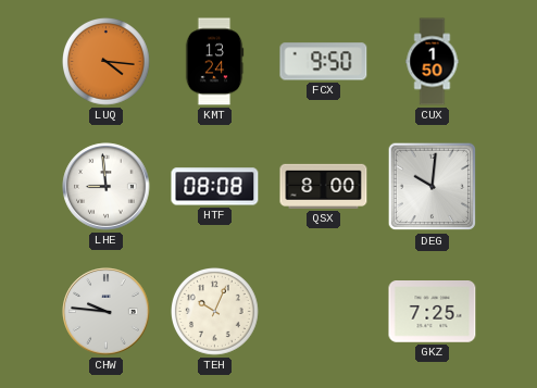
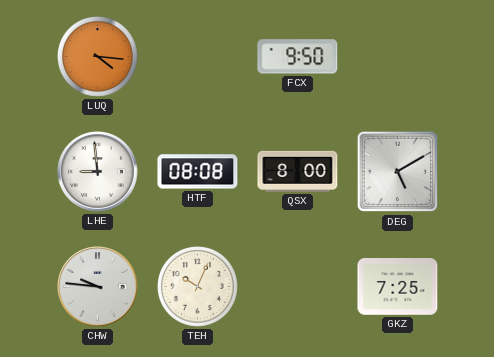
KMT: 13:24 -> none
CUX: 1:50 -> none
DEG: 10:01 -> 5:10
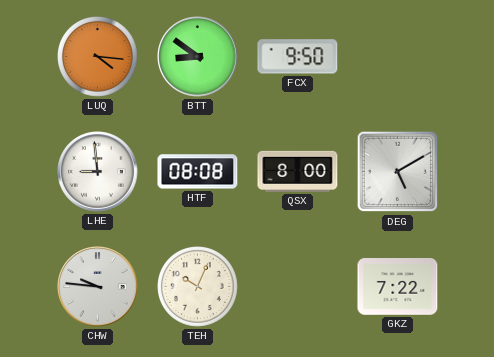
BTT: none -> 8:51
GKZ: 7:25 -> 7:22
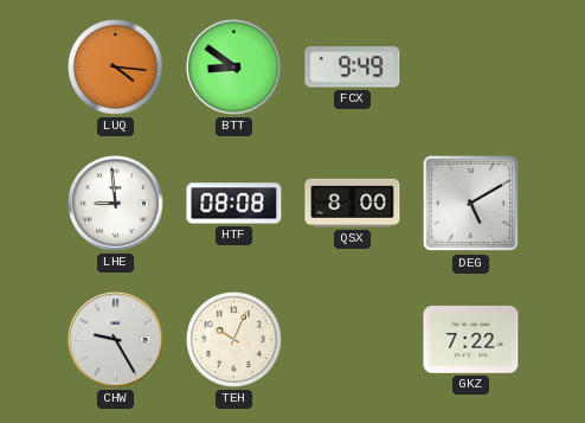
FCX: 9:50 -> 9:49
CHW: 9:46 -> 9:25
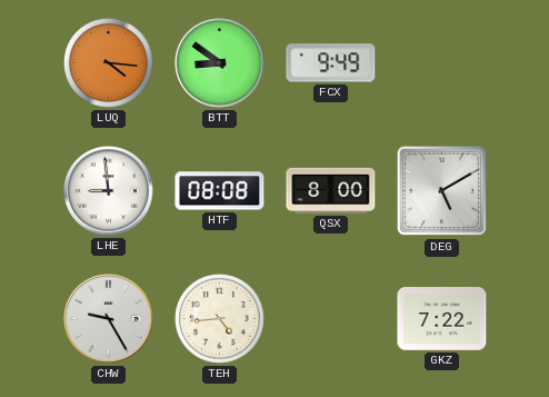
TEH: 10:04 -> 4:44
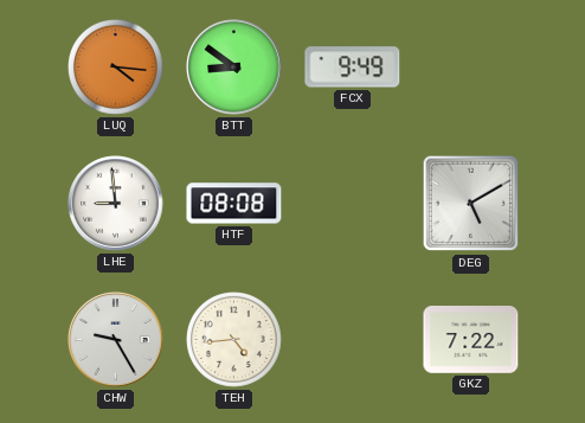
QSX: 8:00 -> none
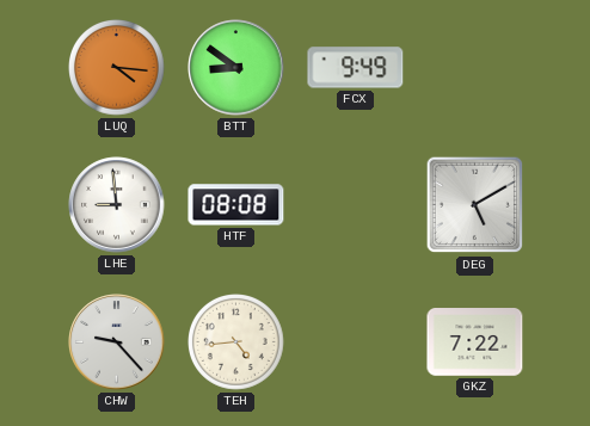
CHW: 9:25 -> 9:23
